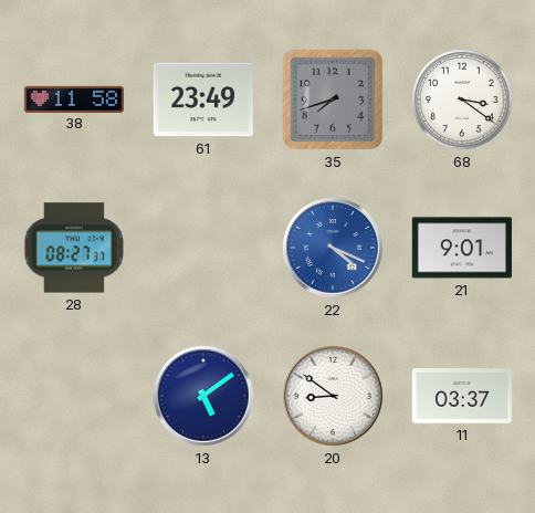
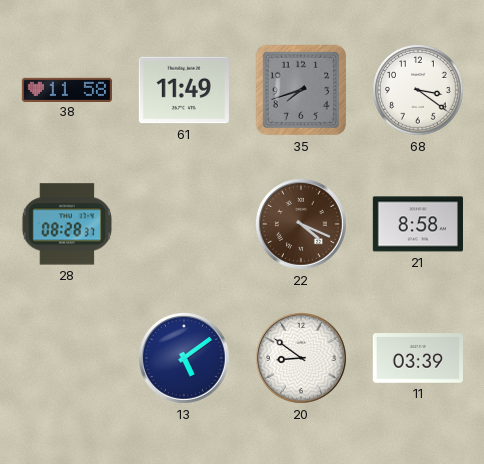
61: 23:49 -> 11:49
28: 08:27 -> 08:28
22 dial: blue -> brown
21: 9:01 -> 8:58
11: 03:37 -> 03:39
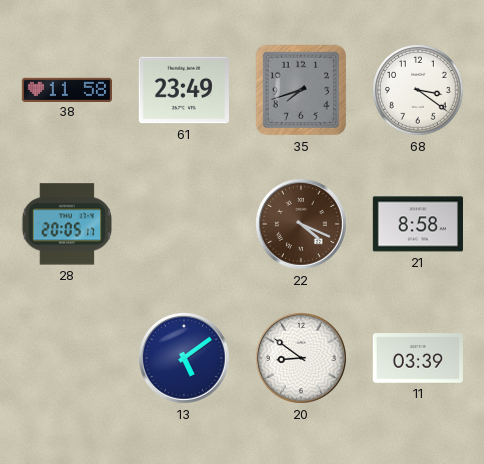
61: 11:49 -> 23:49
28: 08:28 -> 20:05
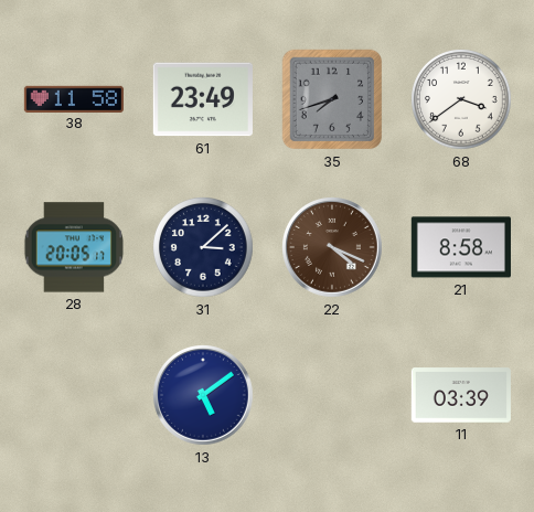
68: 3:21 -> 3:39
31: none -> 3:08
20: 8:51 -> none
